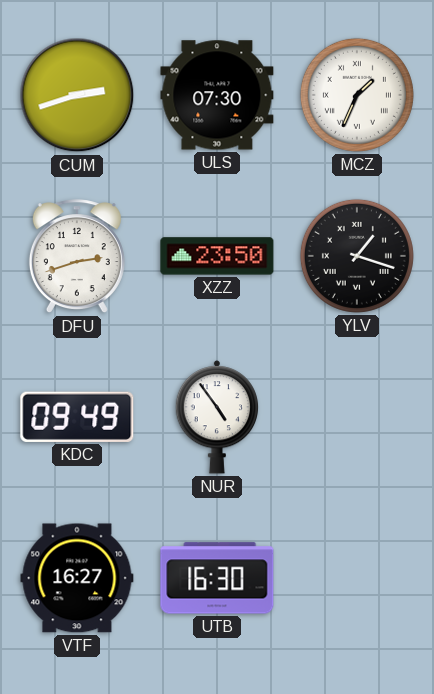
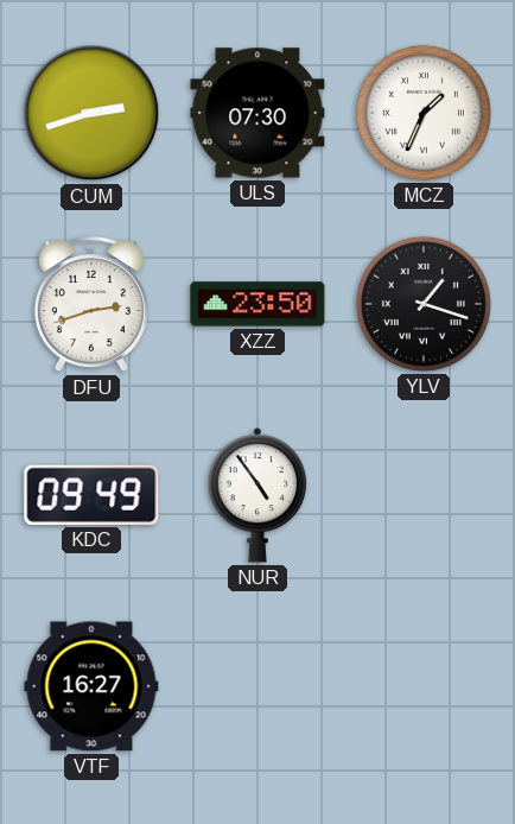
UTB: 16:30 -> none
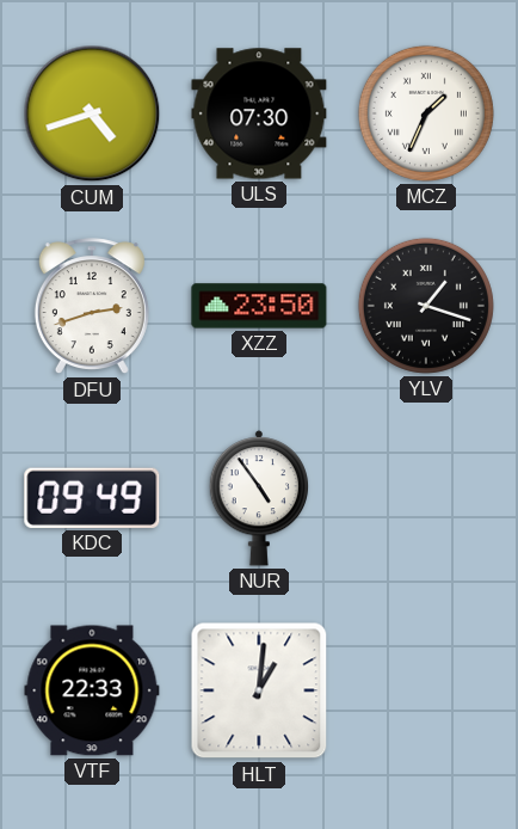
CUM: 2:42 -> 4:42
VTF: 16:27 -> 22:33
HLT: none -> 1:01
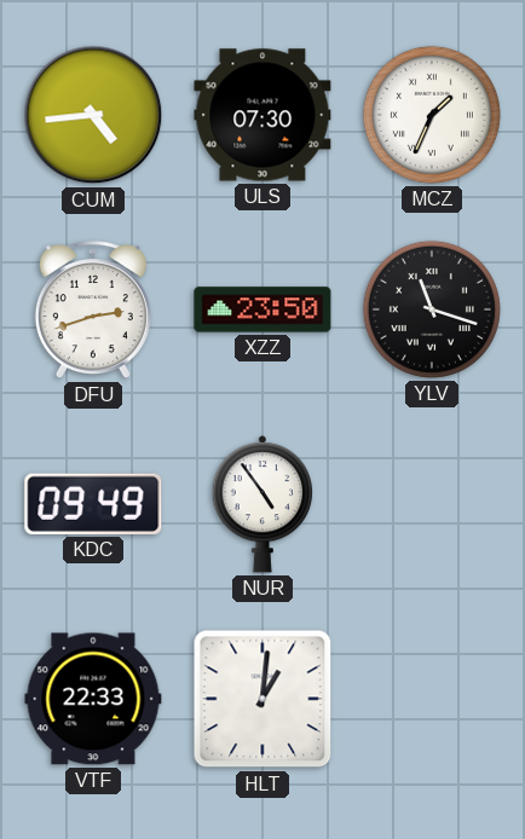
CUM: 4:42 -> 4:44
YLV: 1:18 -> 11:18
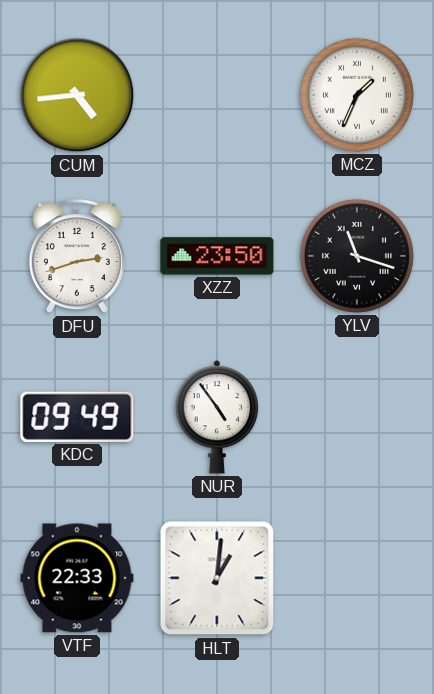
ULS: 07:30 -> none
